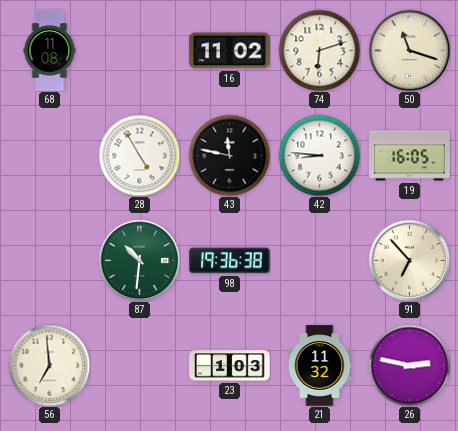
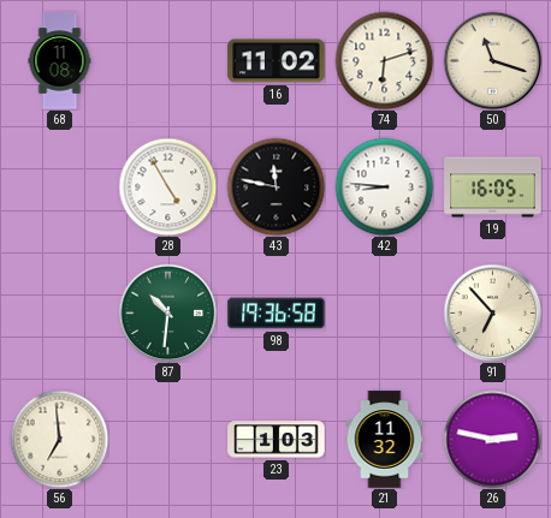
98: 19:36:38 -> 19:36:58
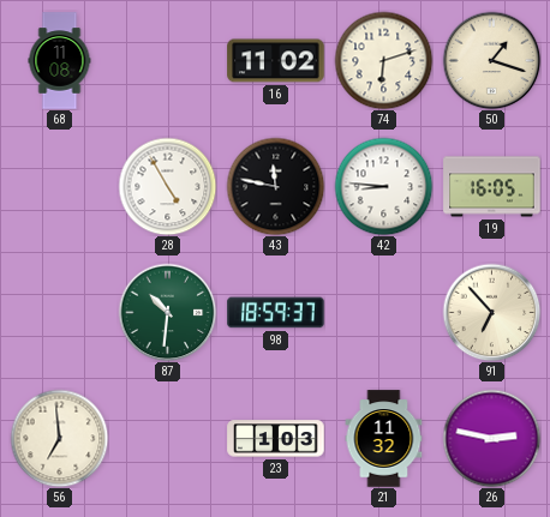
50: 11:18 -> 1:18
98: 19:36 -> 18:59
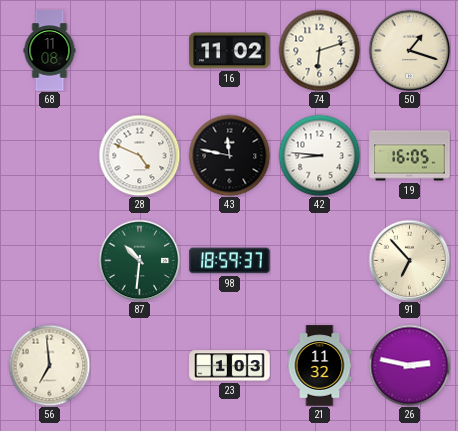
28: 4:55 -> 4:49
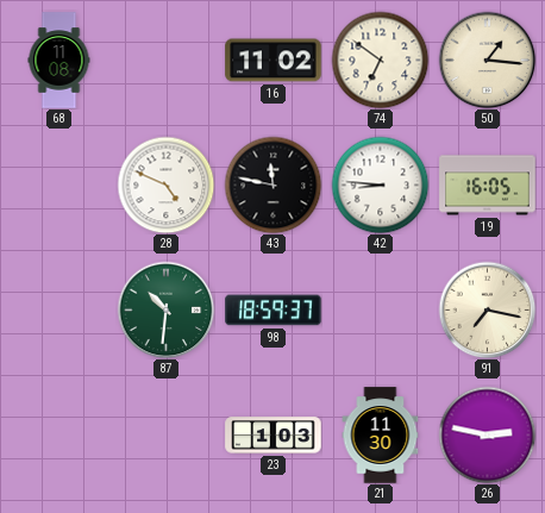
74: 6:12 -> 6:51
50: 1:18 -> 1:16
91: 6:53 -> 7:17
56: 6:59 -> none
21: 11:32 -> 11:30
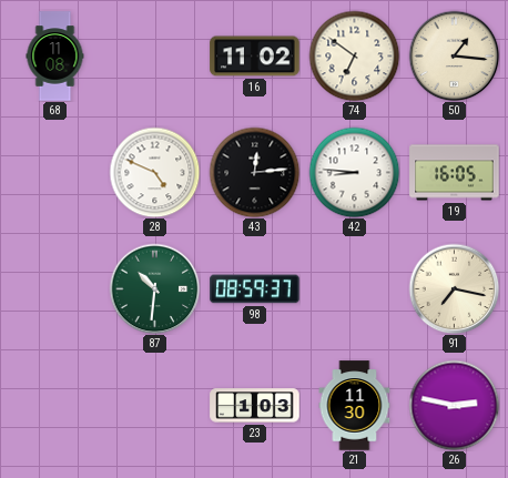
43: 11:47 -> 12:14
98: 18:59 -> 08:59
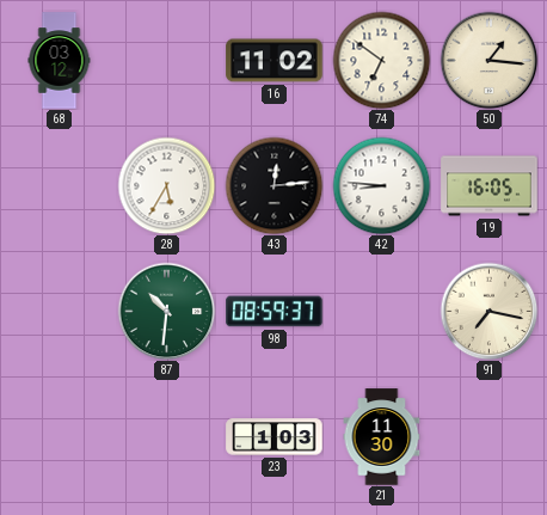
68: 11:08 -> 03:12
28: 4:49 -> 5:35
26: 2:47 -> none
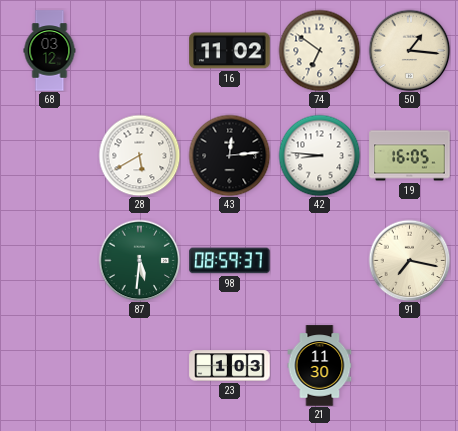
28: 5:35 -> 5:40
87: 10:31 -> 5:31
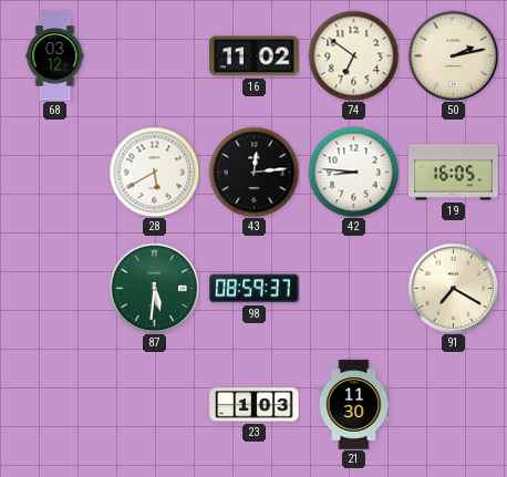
50: 1:16 -> 2:13
91: 7:17 -> 7:20
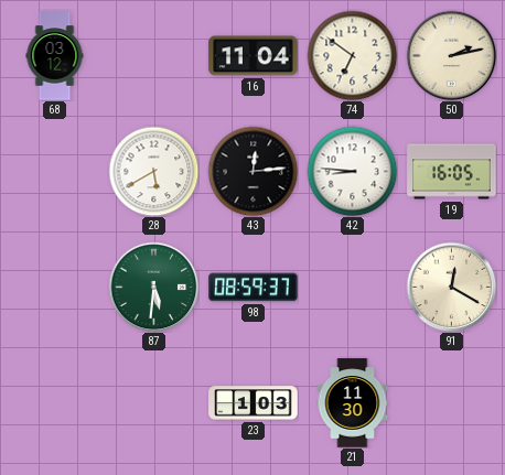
16: 11:02 -> 11:04
91: 7:20 -> 12:20
